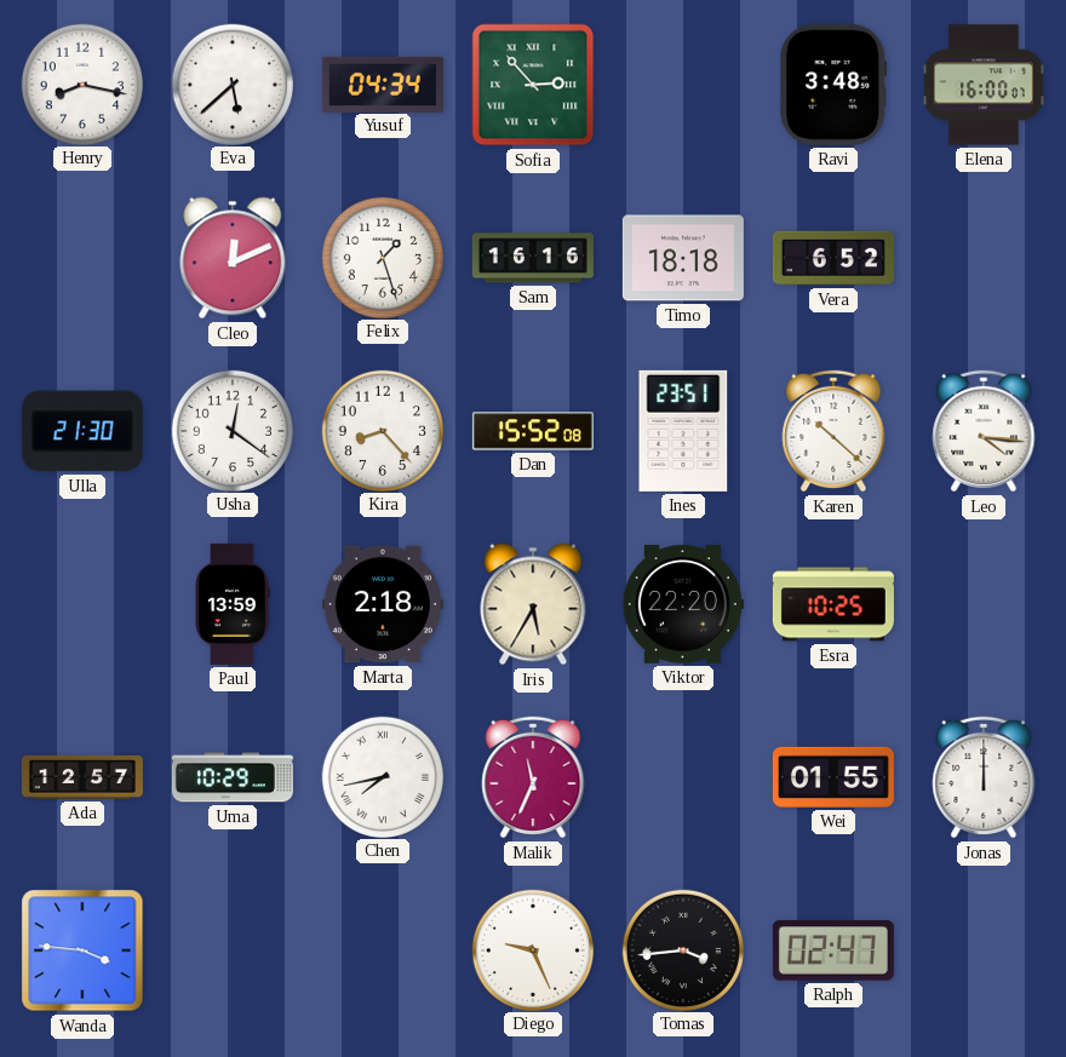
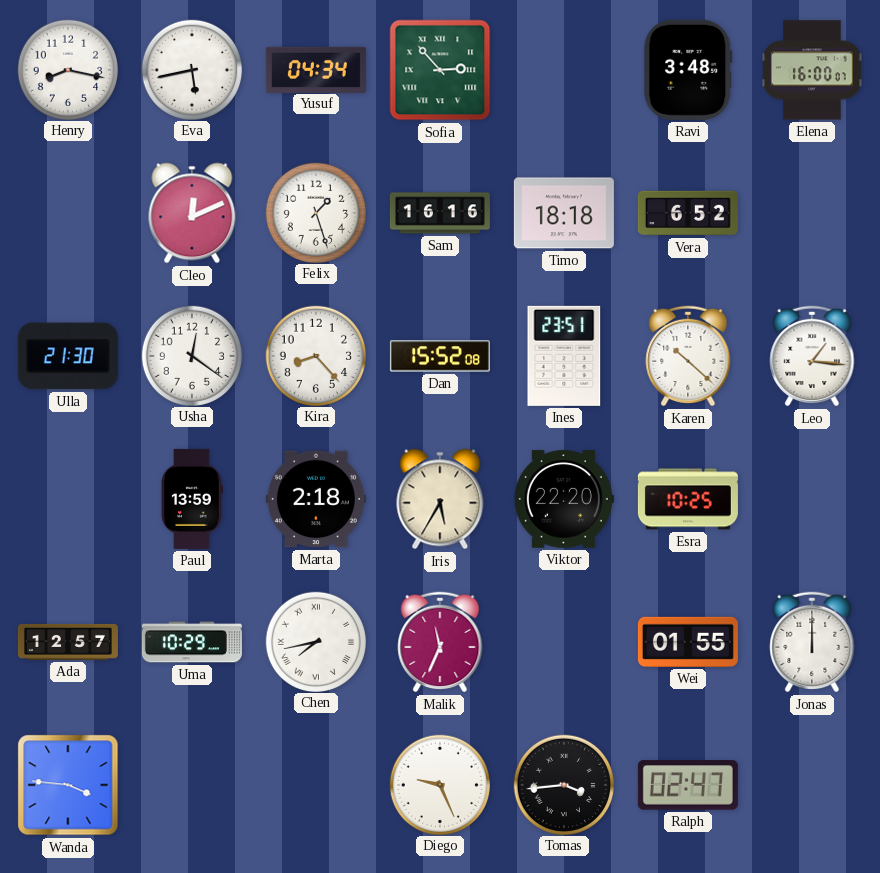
Eva: 5:38 -> 5:43
Leo: 4:16 -> 1:16
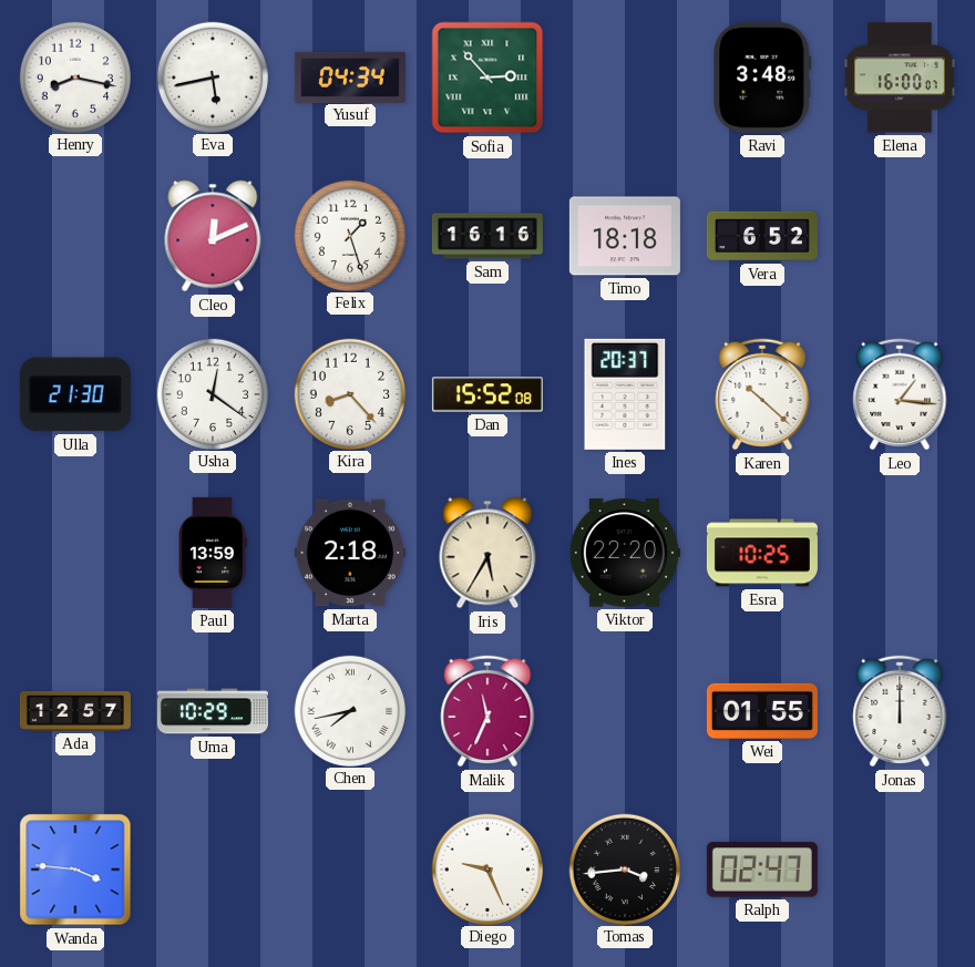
Ines: 23:51 -> 20:37
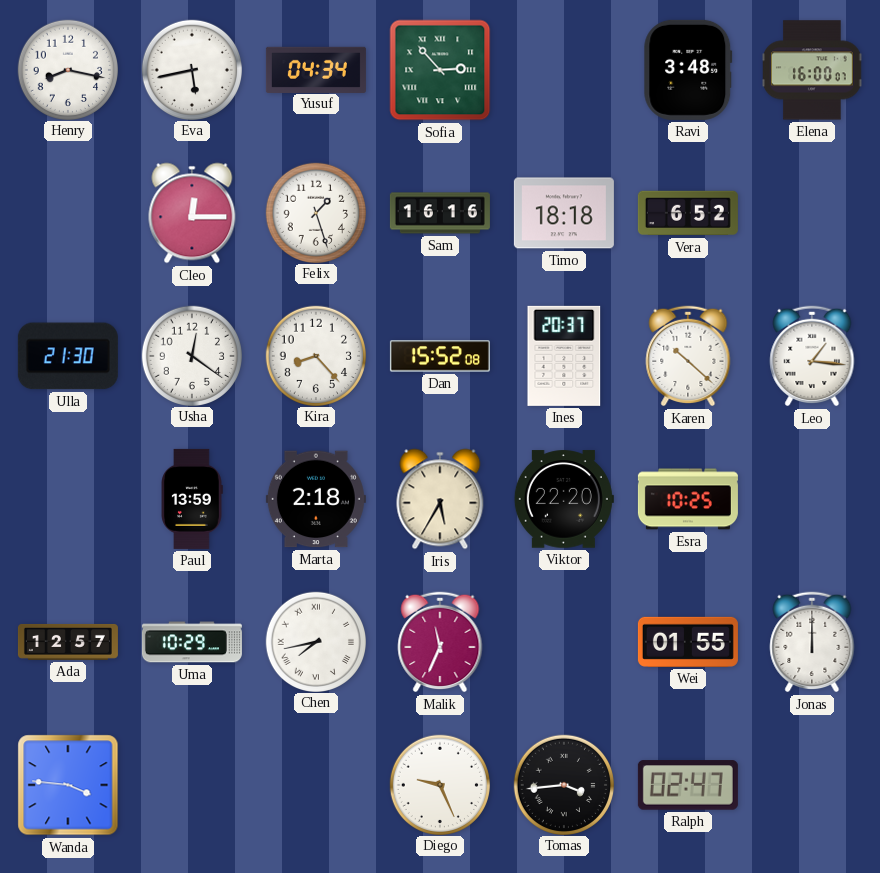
Cleo: 12:11 -> 12:15
